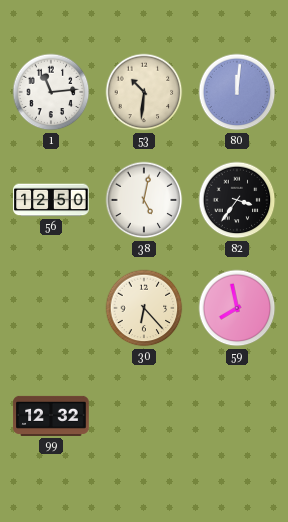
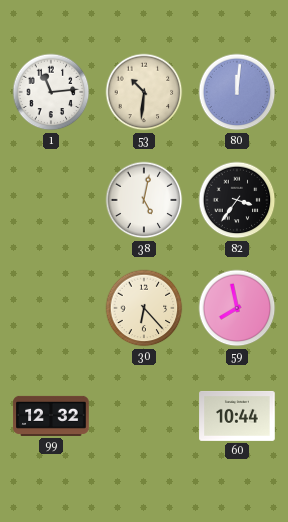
56: 12:50 -> none
60: none -> 10:44
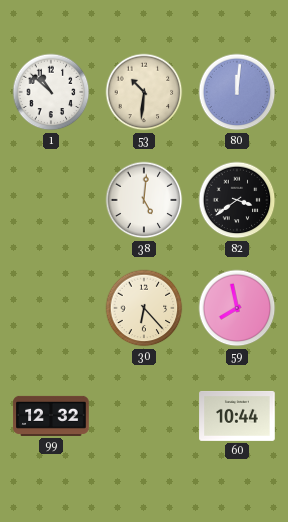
1: 11:14 -> 10:52
38: 5:02 -> 5:01
82: 3:36 -> 3:39
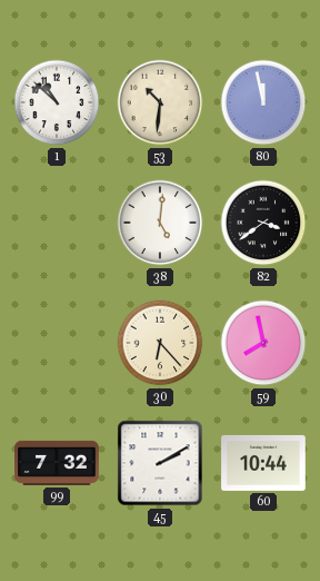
80: 12:01 -> 11:58
99: 12:32 -> 7:32
45: none -> 2:10
